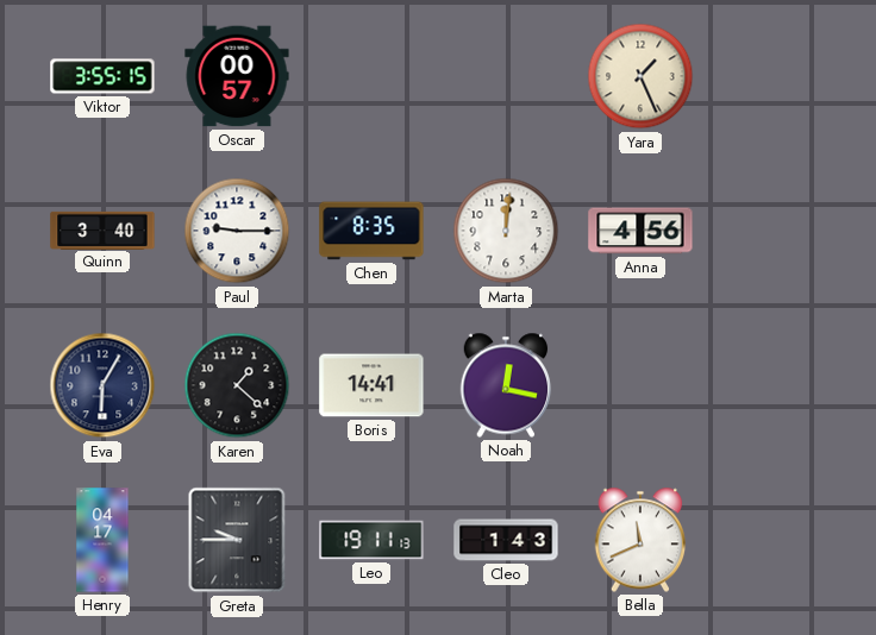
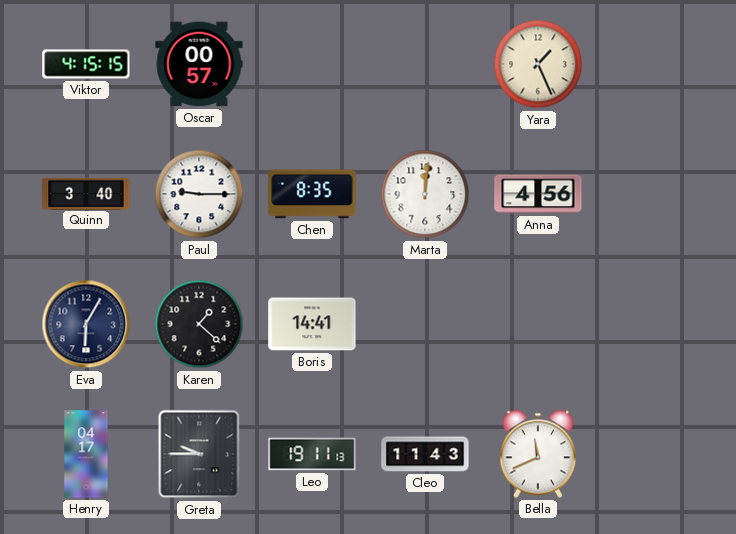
Viktor: 3:55 -> 4:15
Noah: 12:17 -> none
Cleo: 1:43 -> 11:43
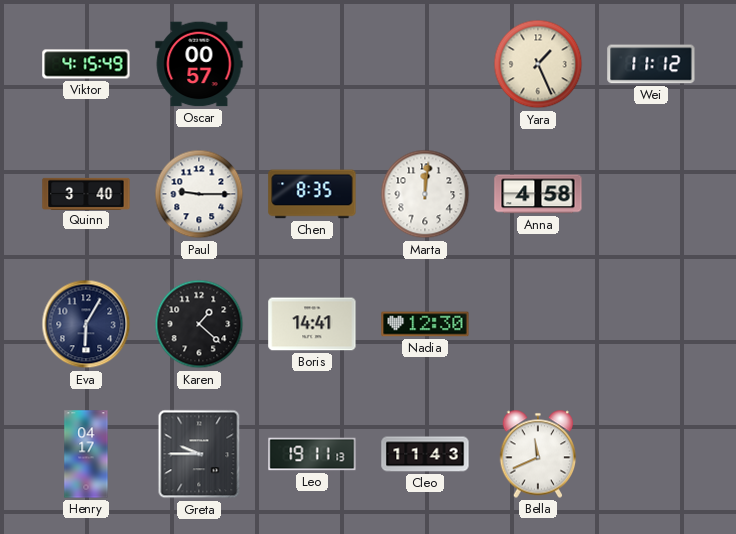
Viktor: 4:15:15 -> 4:15:49
Wei: none -> 11:12
Anna: 4:56 -> 4:58
Nadia: none -> 12:30
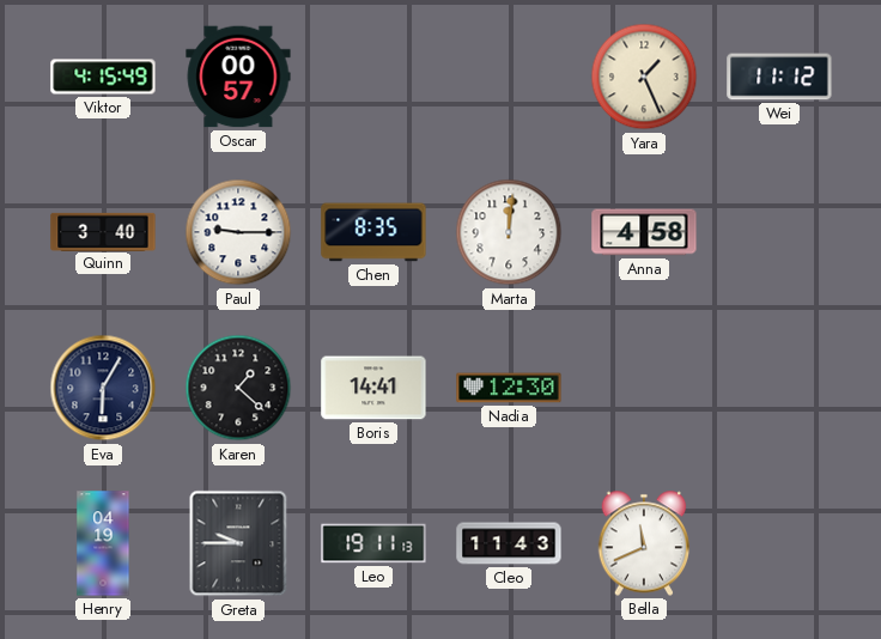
Henry: 04:17 -> 04:19
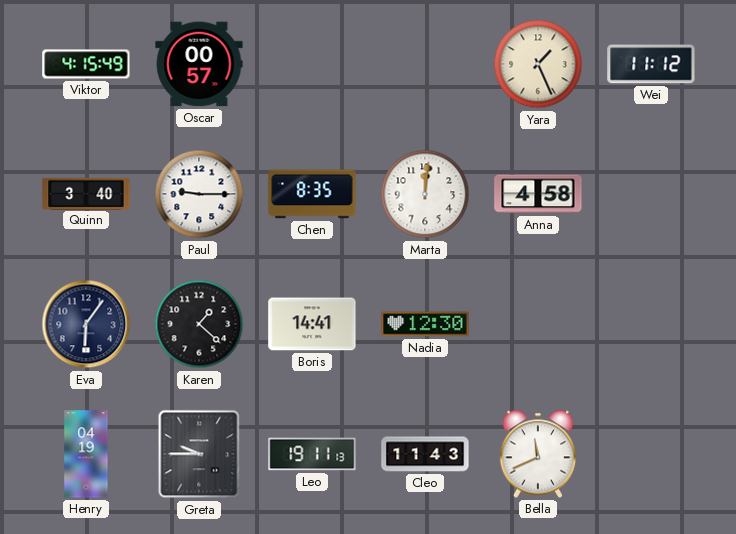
Eva: 6:05 -> 6:06
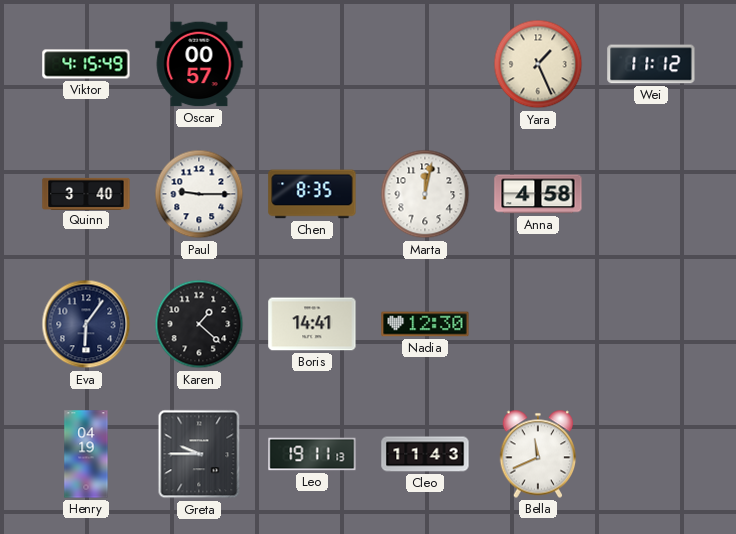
Marta: 12:01 -> 12:02
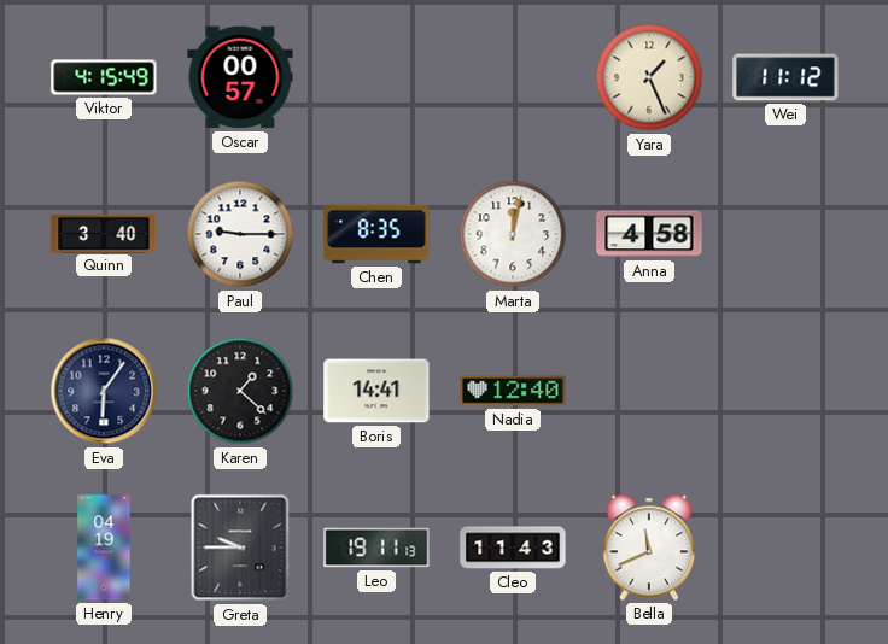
Nadia: 12:30 -> 12:40
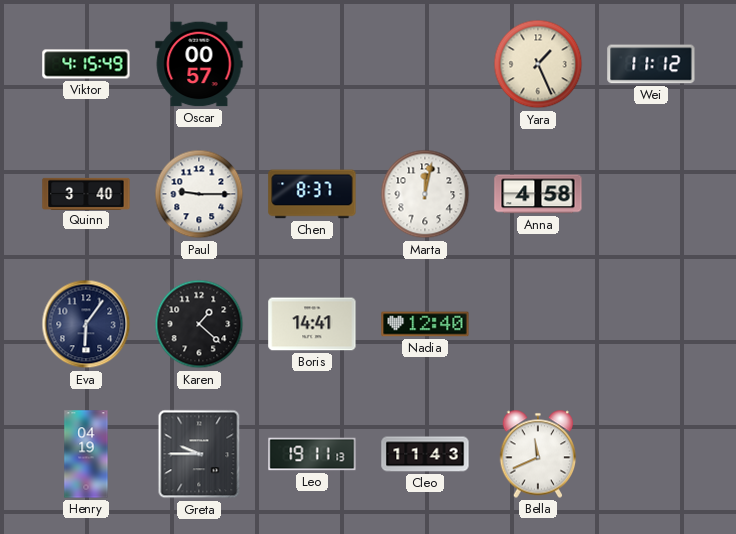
Chen: 8:35 -> 8:37
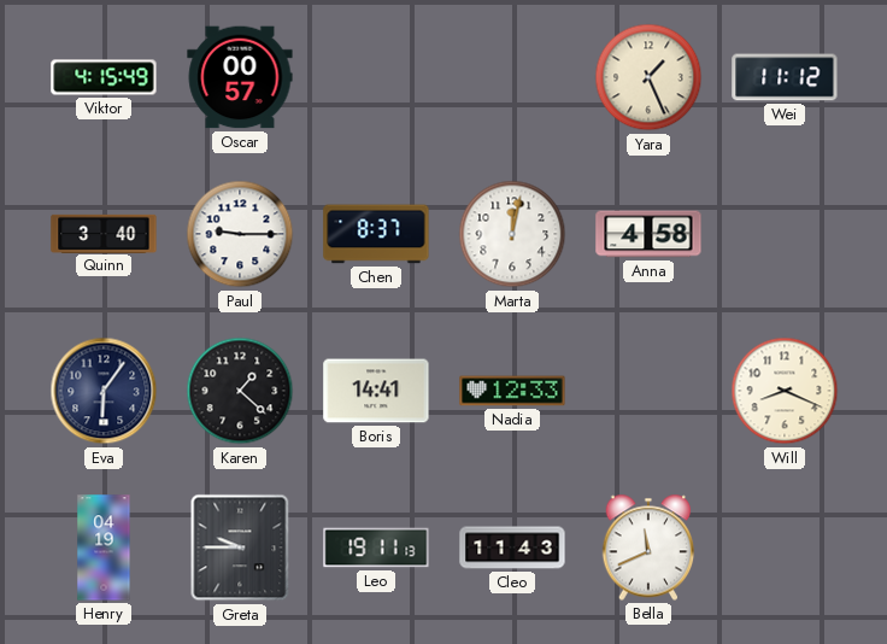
Nadia: 12:40 -> 12:33
Will: none -> 8:19
